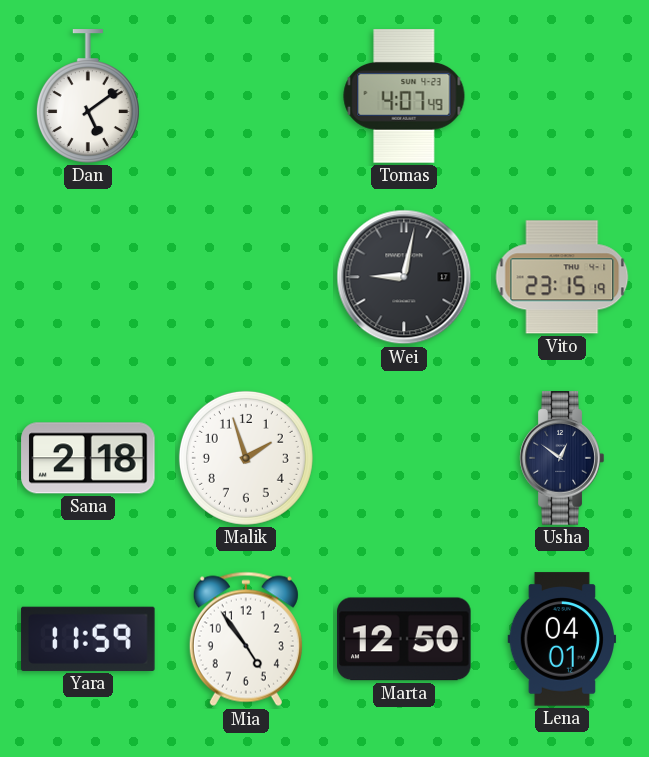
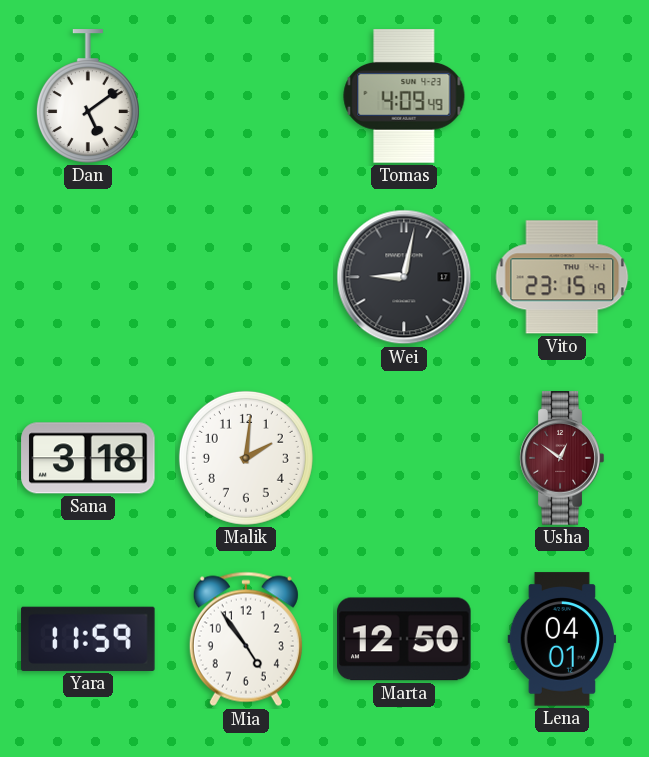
Tomas: 4:07 -> 4:09
Sana: 2:18 -> 3:18
Malik: 1:57 -> 2:01
Usha dial: navy -> burgundy
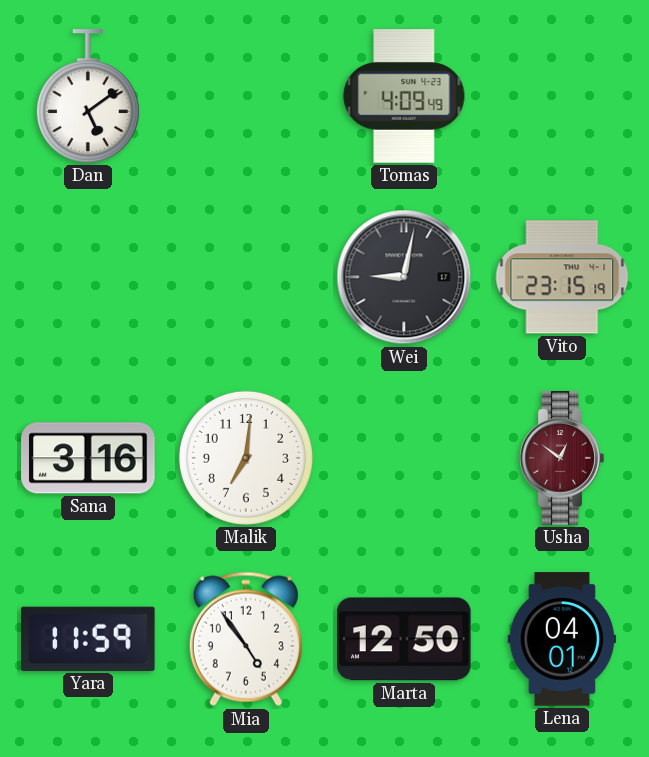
Sana: 3:18 -> 3:16
Malik: 2:01 -> 7:01
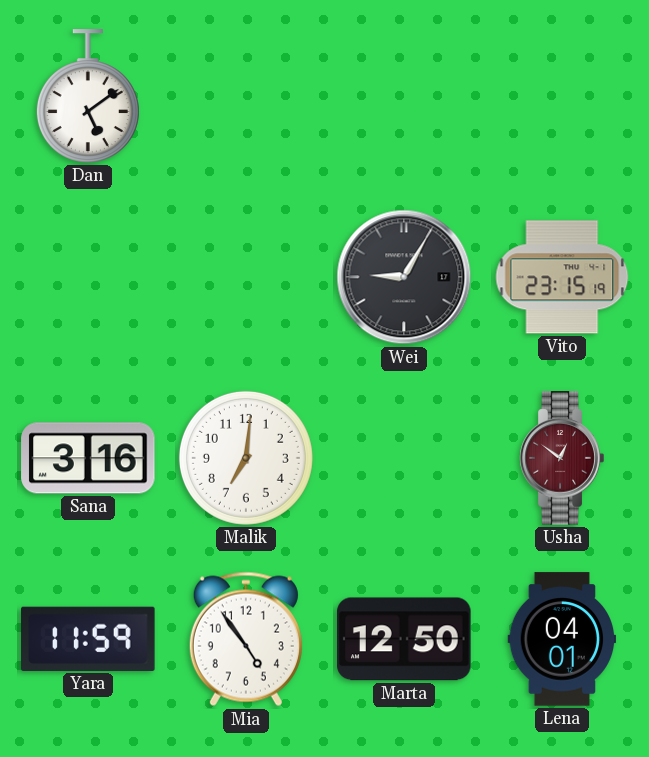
Tomas: 4:09 -> none
Wei: 9:02 -> 9:05
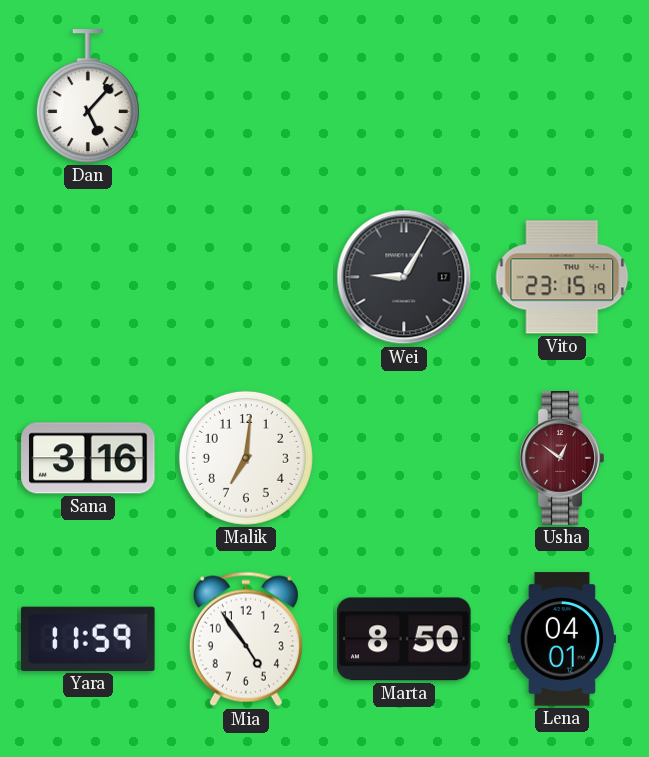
Dan: 5:09 -> 5:07
Marta: 12:50 -> 8:50
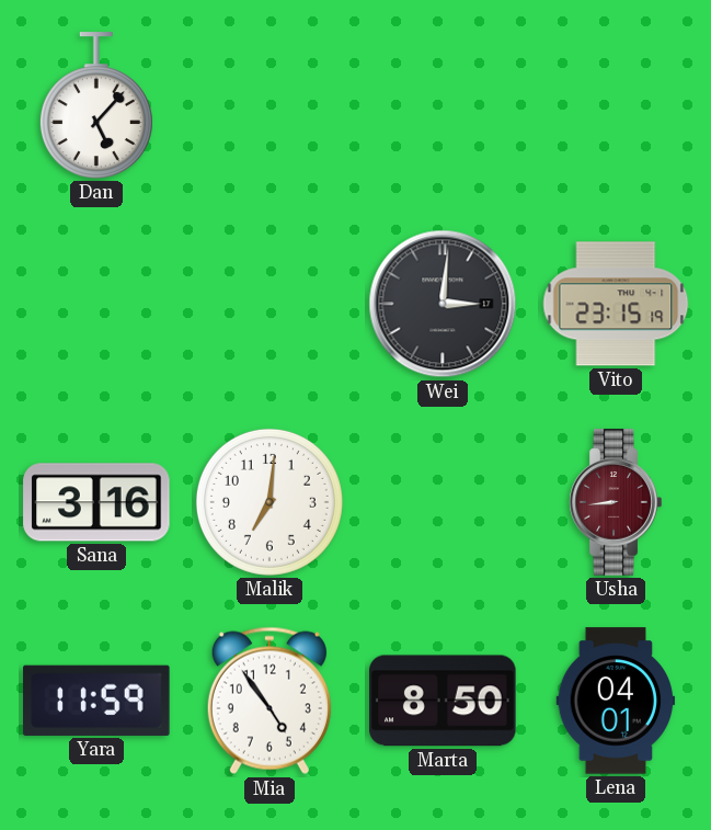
Wei: 9:05 -> 3:01
Usha: 12:51 -> 8:44
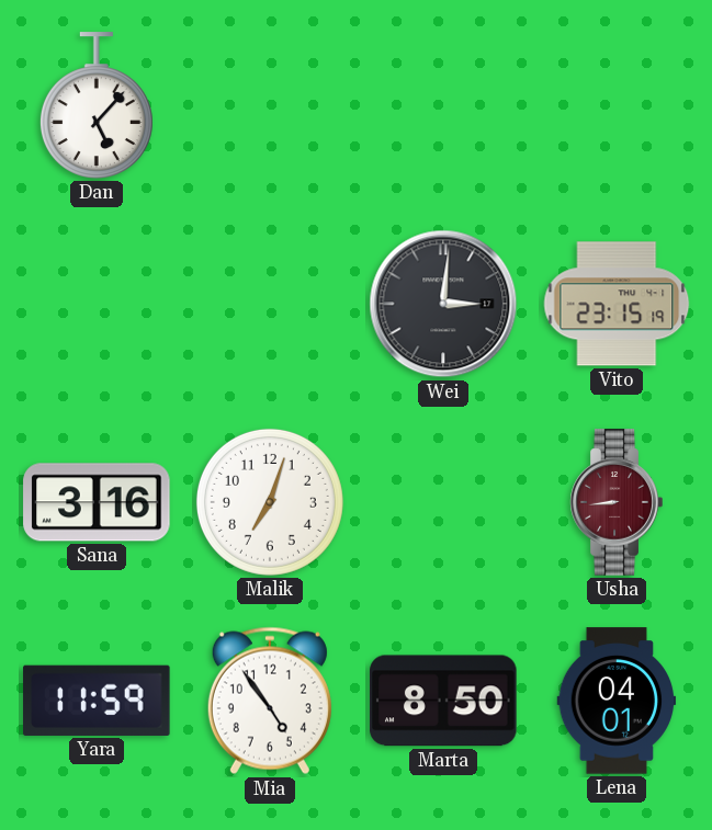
Malik: 7:01 -> 7:03
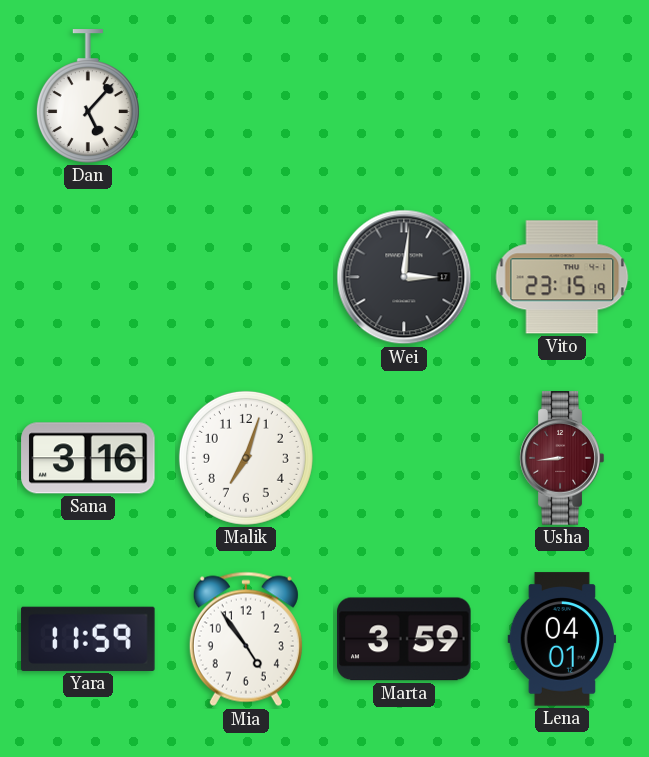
Marta: 8:50 -> 3:59
